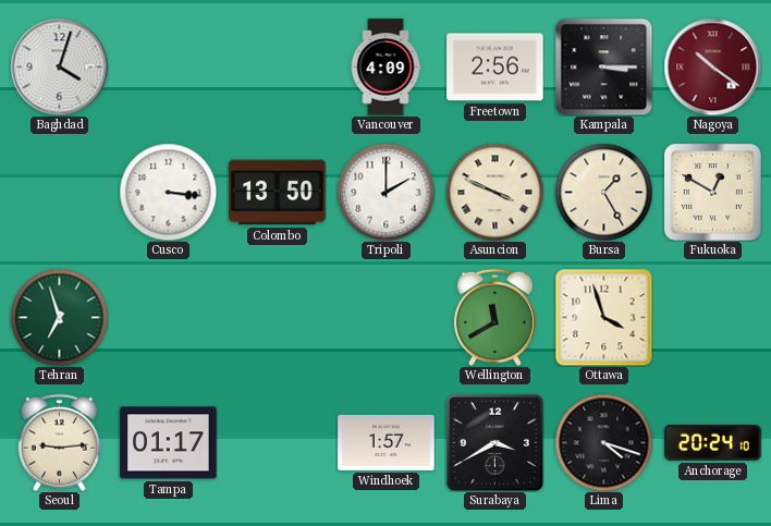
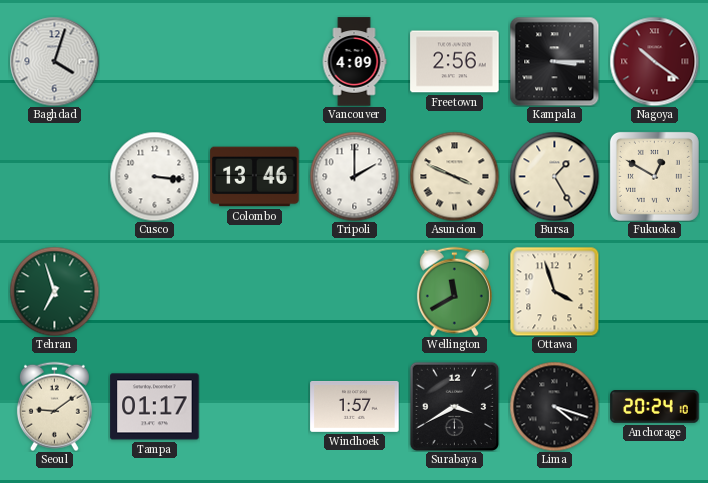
Colombo: 13:50 -> 13:46
Seoul: 9:14 -> 9:09
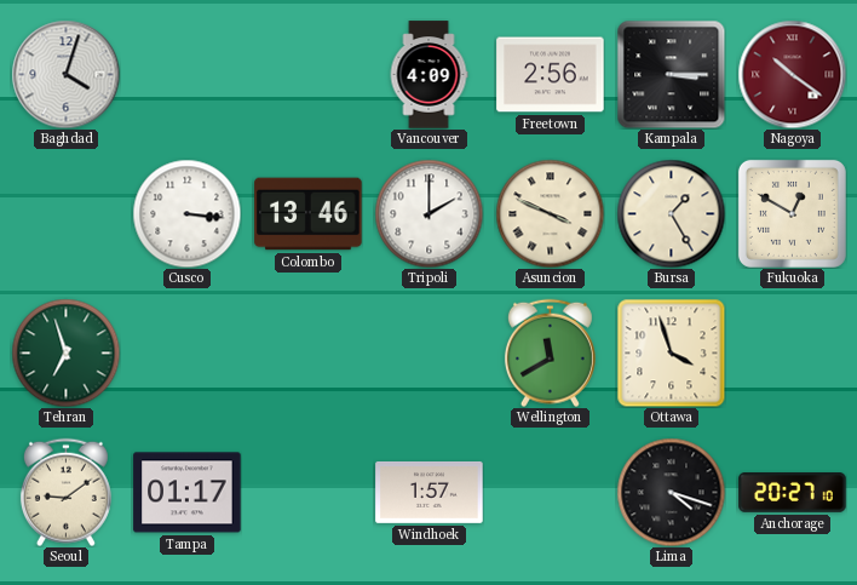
Surabaya: 3:40 -> none
Anchorage: 20:24 -> 20:27
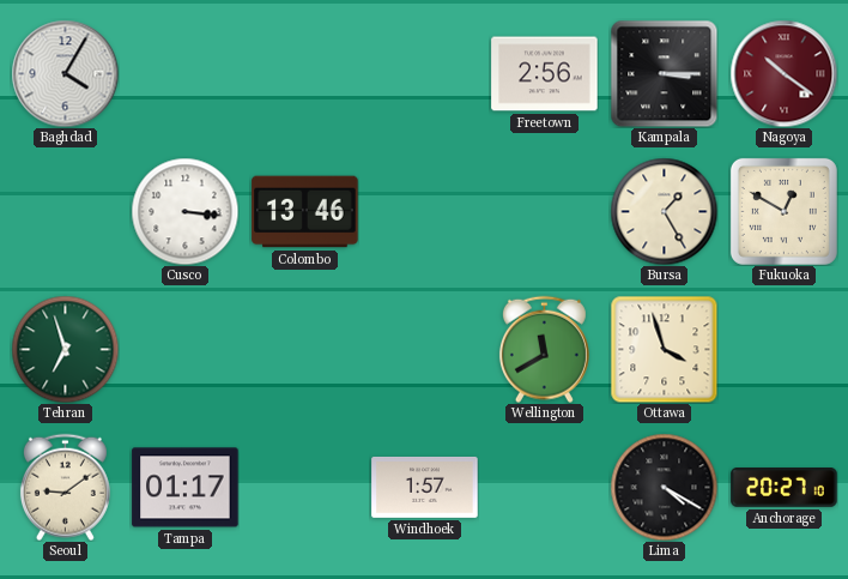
Baghdad: 4:03 -> 4:05
Vancouver: 4:09 -> none
Tripoli: 2:00 -> none
Asuncion: 3:49 -> none
Lima: 4:18 -> 4:20
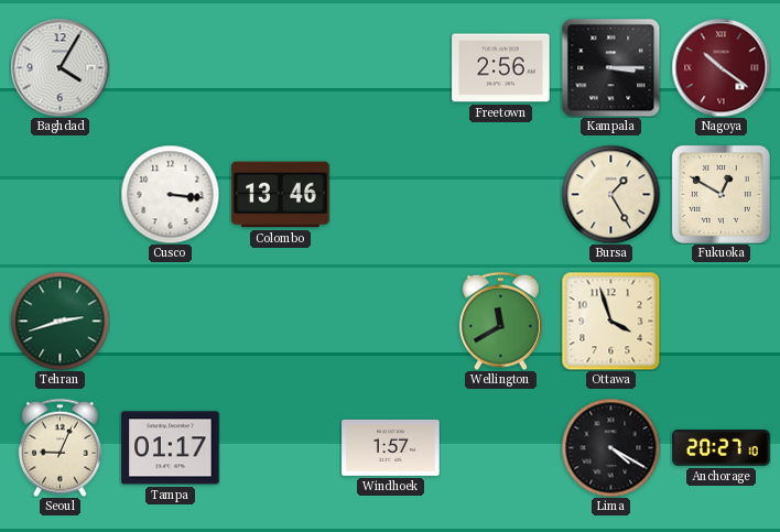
Tehran: 6:57 -> 2:42
Seoul: 9:09 -> 9:04
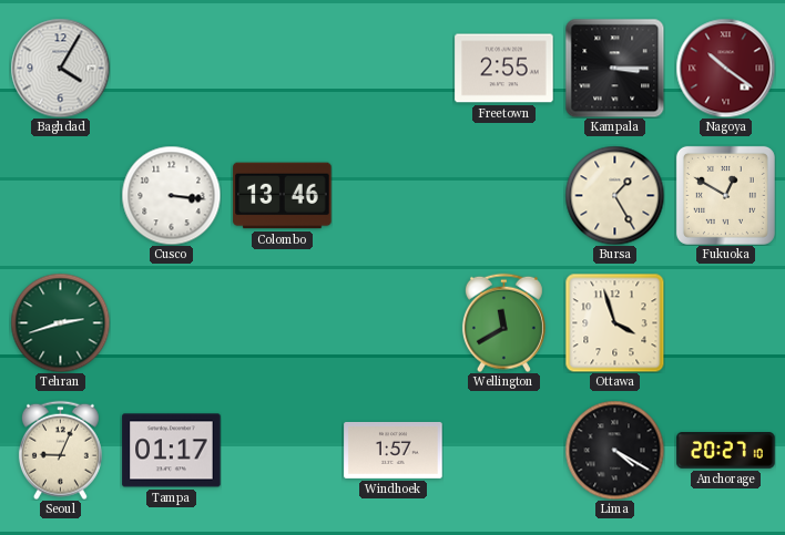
Freetown: 2:56 -> 2:55
